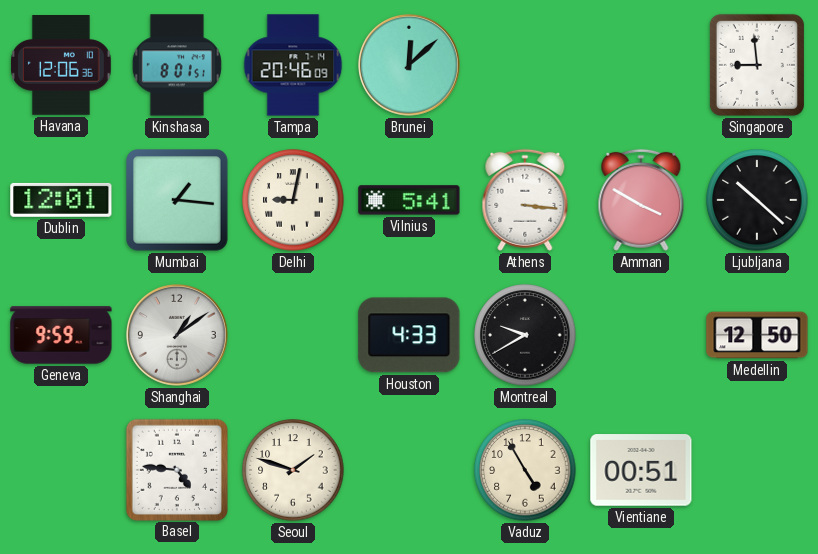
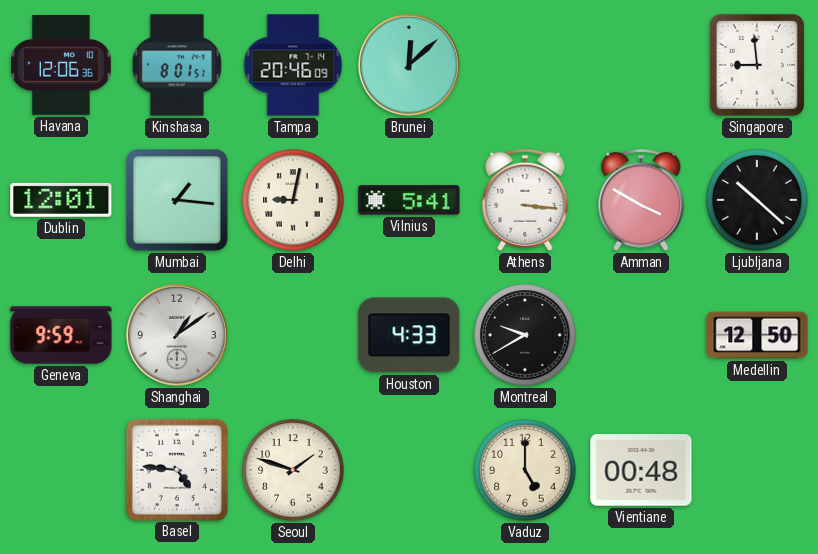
Vaduz: 4:55 -> 5:00
Vientiane: 00:51 -> 00:48
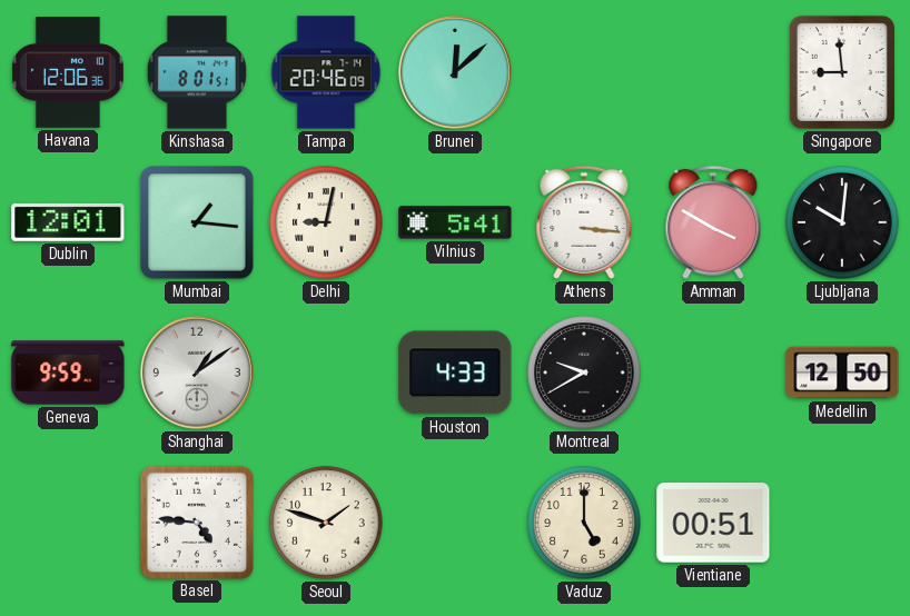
Ljubljana: 10:22 -> 10:01
Vientiane: 00:48 -> 00:51
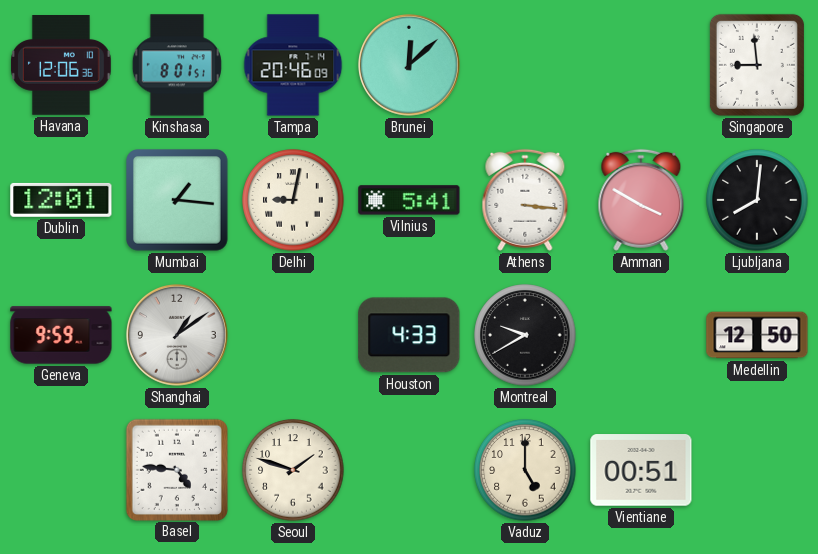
Ljubljana: 10:01 -> 8:01
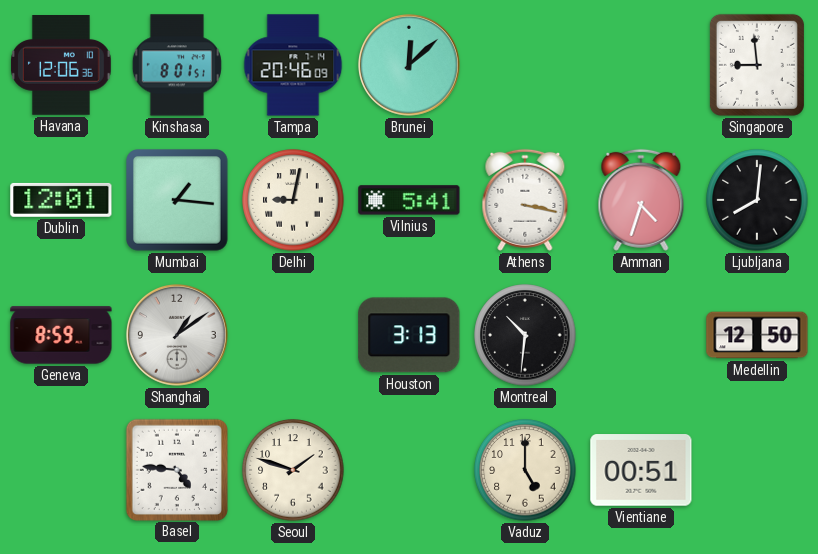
Athens: 3:16 -> 3:17
Amman: 3:50 -> 4:33
Geneva: 9:59 -> 8:59
Houston: 4:33 -> 3:13
Montreal: 9:40 -> 10:31
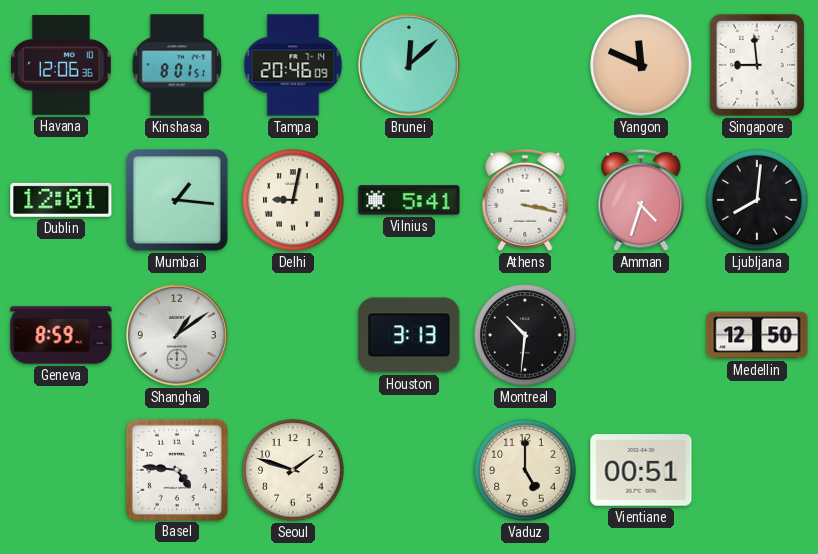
Yangon: none -> 11:49
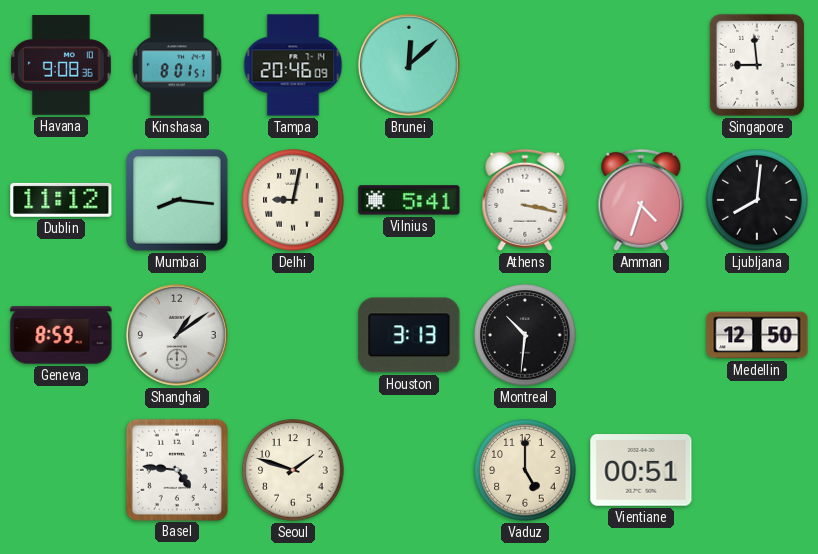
Havana: 12:06 -> 9:08
Yangon: 11:49 -> none
Dublin: 12:01 -> 11:12
Mumbai: 1:16 -> 8:16
